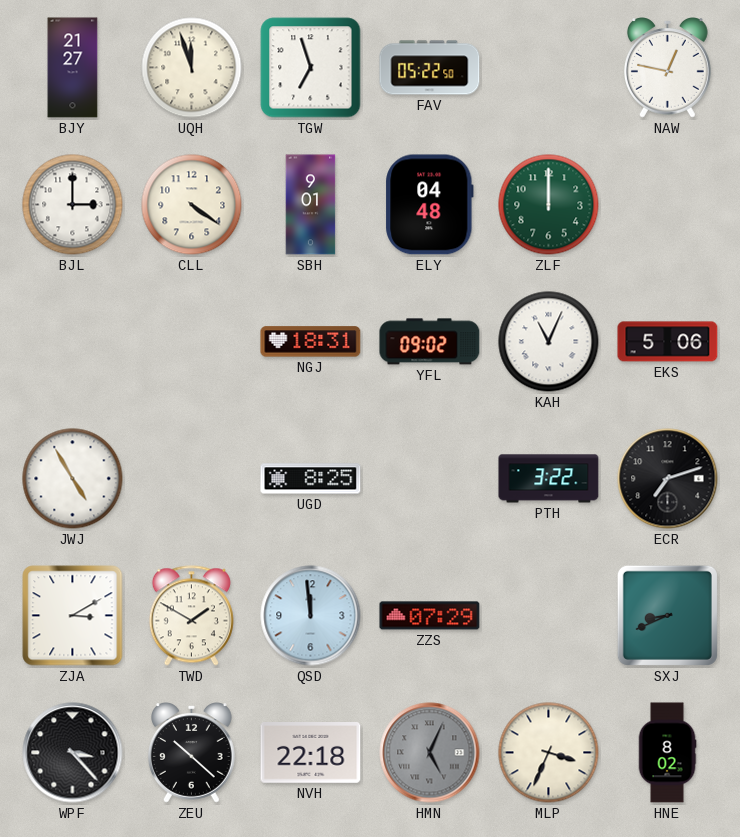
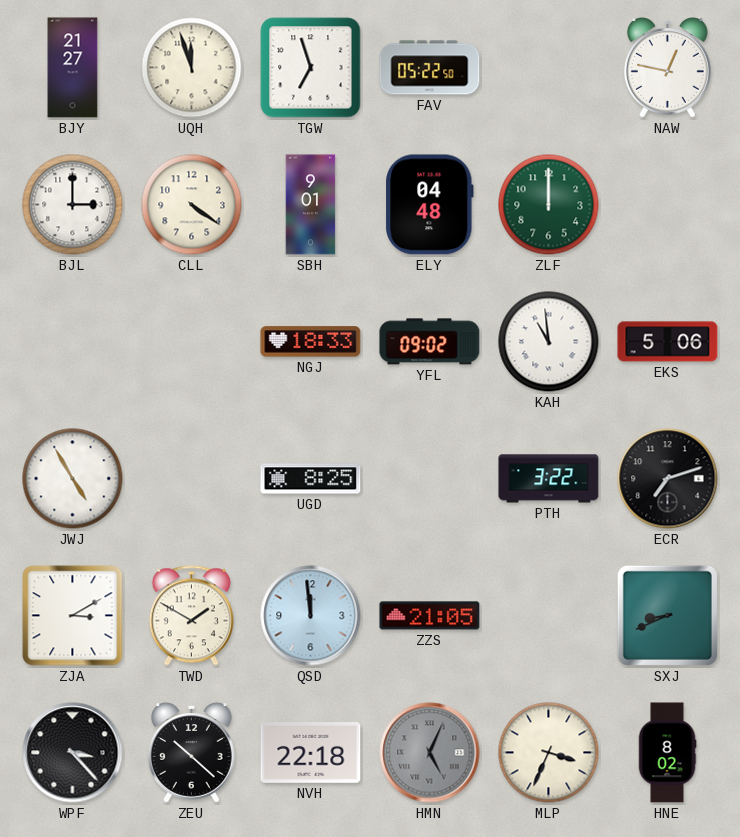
NGJ: 18:31 -> 18:33
KAH: 11:04 -> 10:59
ZZS: 07:29 -> 21:05
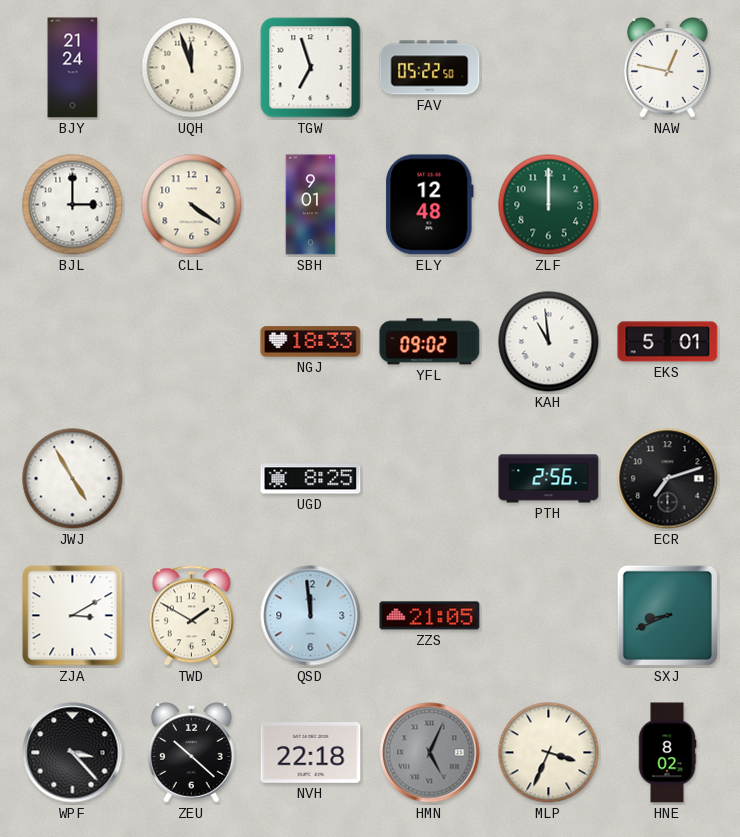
BJY: 21:27 -> 21:24
ELY: 04:48 -> 12:48
EKS: 5:06 -> 5:01
PTH: 3:22 -> 2:56
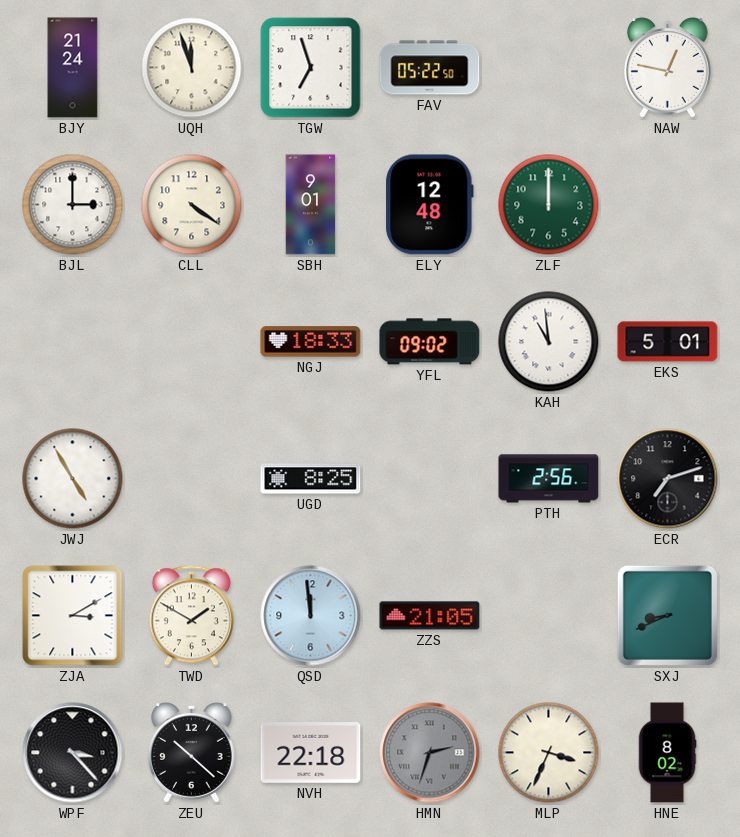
HMN: 5:04 -> 2:33
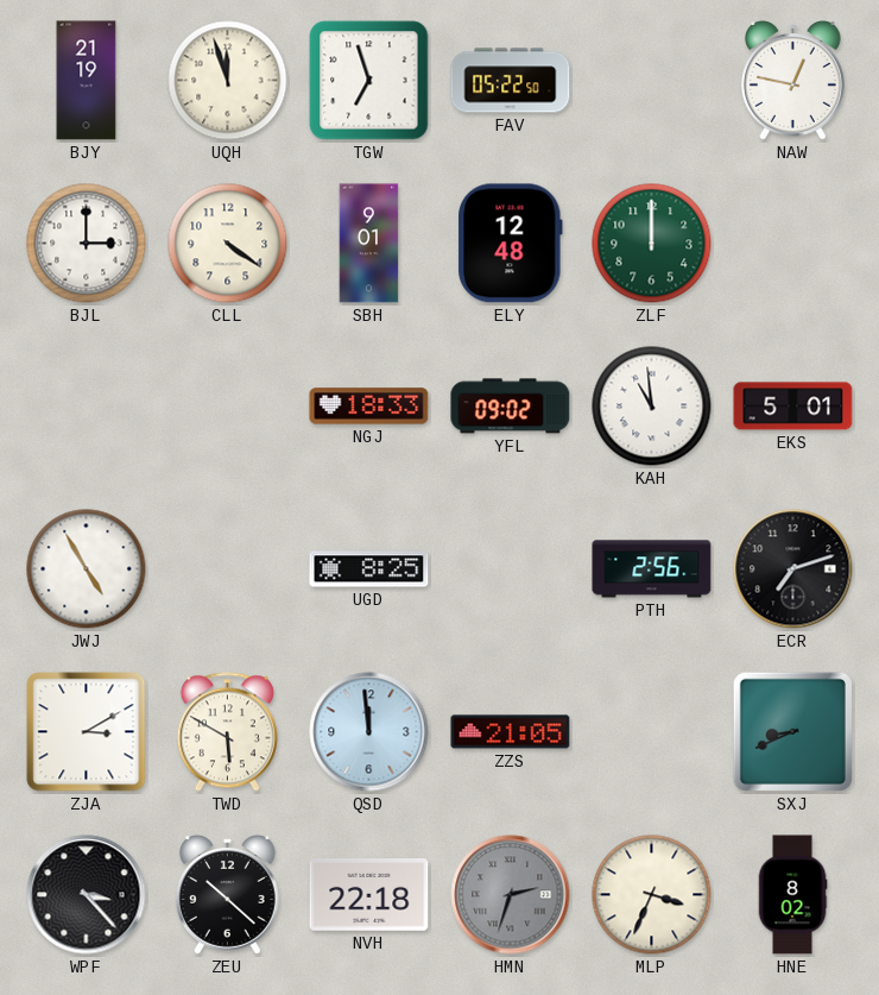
BJY: 21:24 -> 21:19
TWD: 1:50 -> 5:50
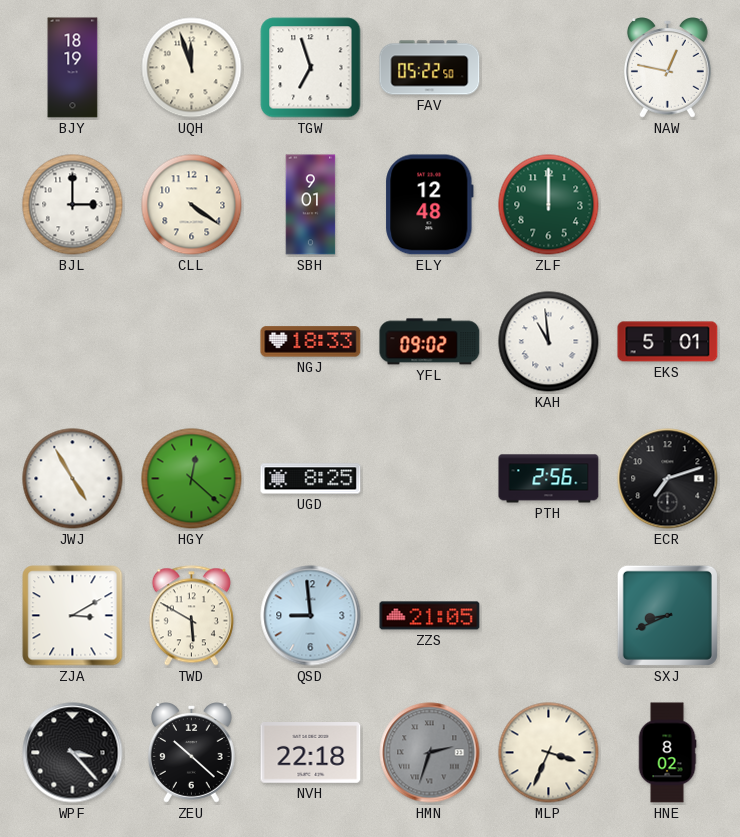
BJY: 21:19 -> 18:19
HGY: none -> 12:22
QSD: 11:59 -> 8:59
